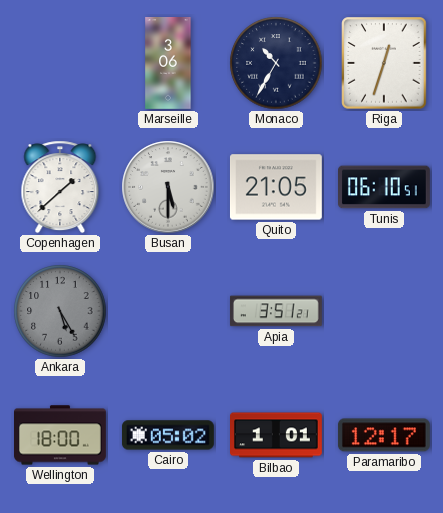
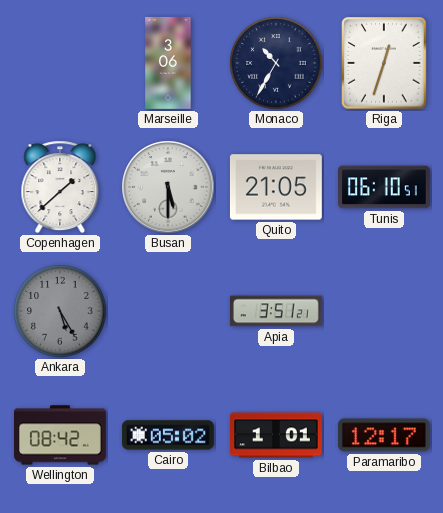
Wellington: 18:00 -> 08:42
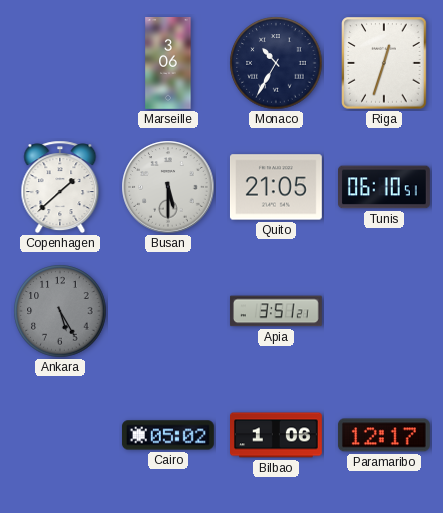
Wellington: 08:42 -> none
Bilbao: 1:01 -> 1:06
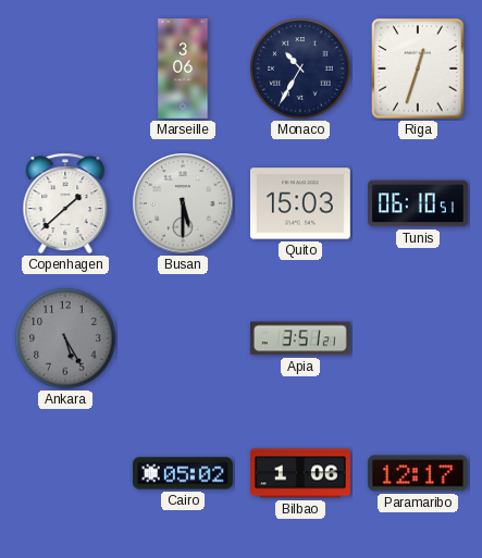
Quito: 21:05 -> 15:03
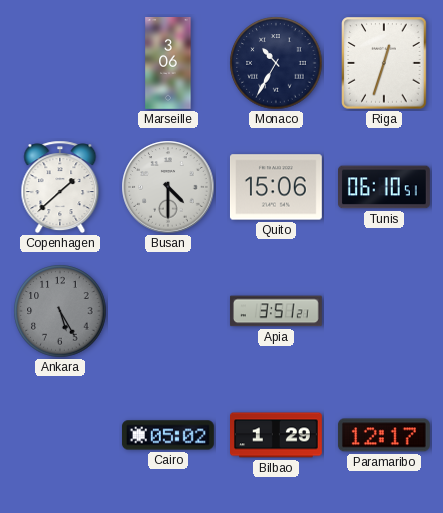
Busan: 5:30 -> 4:30
Quito: 15:03 -> 15:06
Bilbao: 1:06 -> 1:29
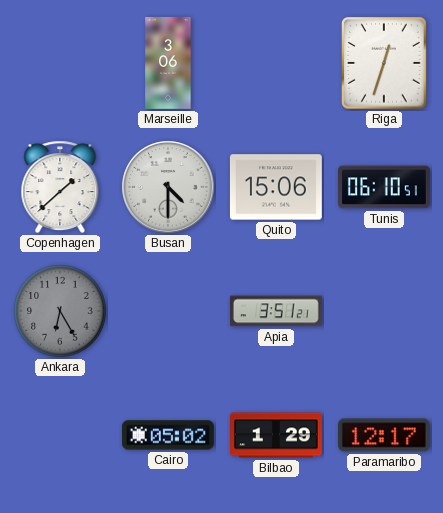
Monaco: 10:35 -> none
Ankara: 5:25 -> 6:25
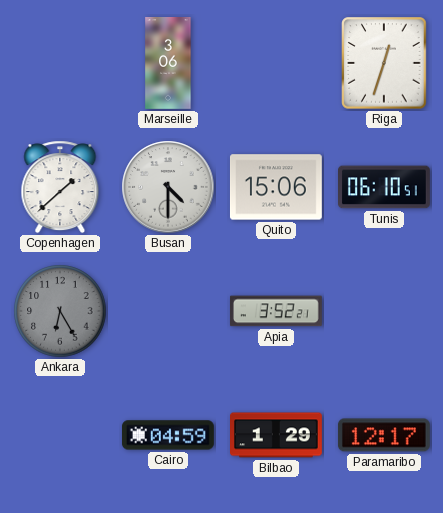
Apia: 3:51 -> 3:52
Cairo: 05:02 -> 04:59
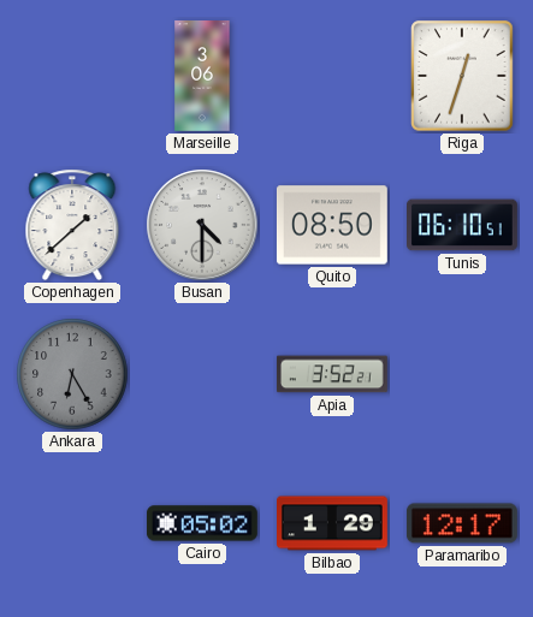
Quito: 15:06 -> 08:50
Cairo: 04:59 -> 05:02
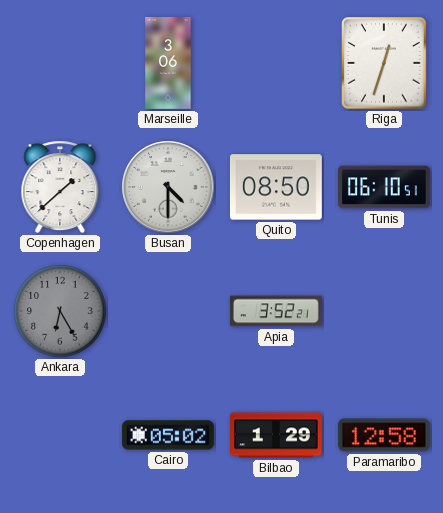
Paramaribo: 12:17 -> 12:58
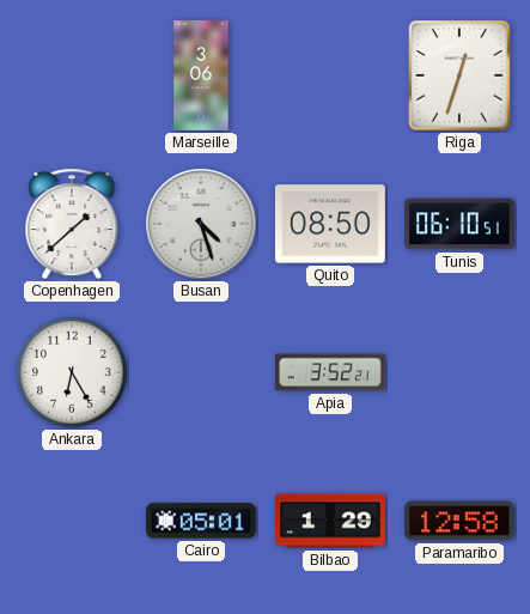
Busan: 4:30 -> 4:27
Ankara dial: grey -> white
Cairo: 05:02 -> 05:01
